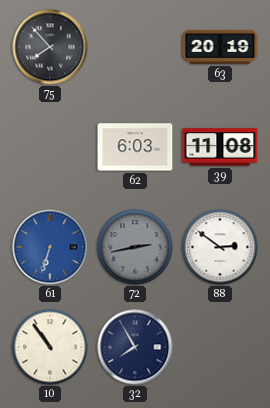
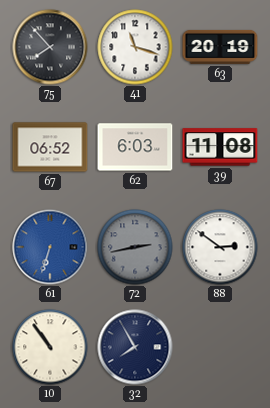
41: none -> 11:18
67: none -> 06:52
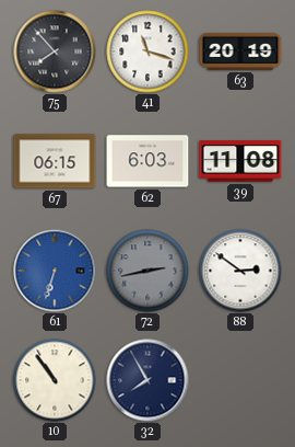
67: 06:52 -> 06:15
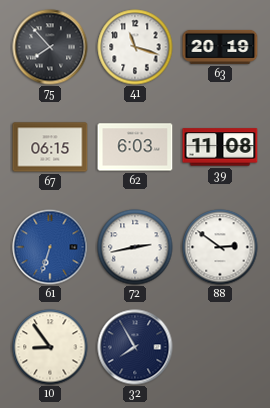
72 dial: grey -> white
10: 10:54 -> 8:54
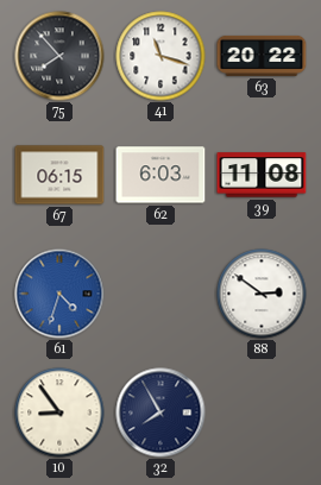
63: 20:19 -> 20:22
61: 6:33 -> 4:33
72: 2:43 -> none
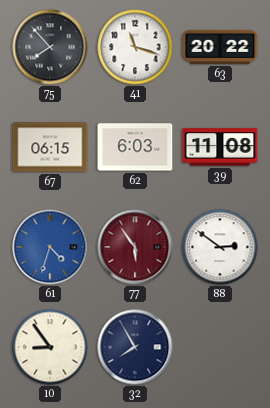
77: none -> 5:54
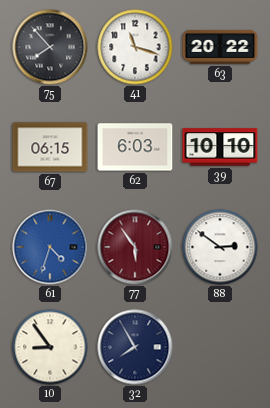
39: 11:08 -> 10:10
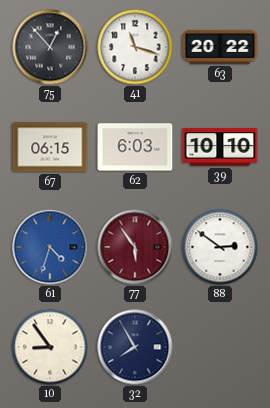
75: 7:53 -> 12:53
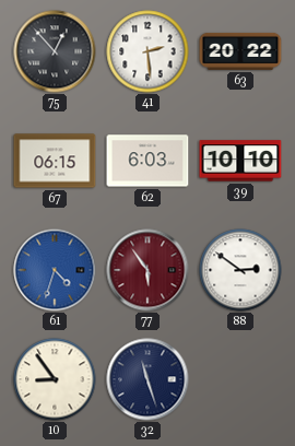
41: 11:18 -> 2:29
32: 7:55 -> 11:27
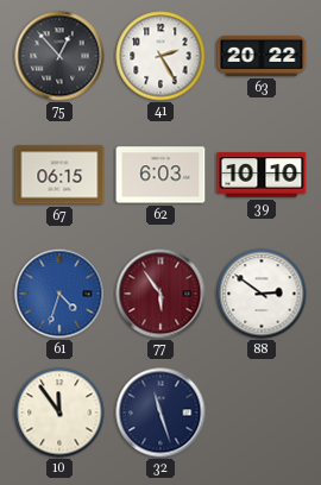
41: 2:29 -> 2:25
10: 8:54 -> 11:54
